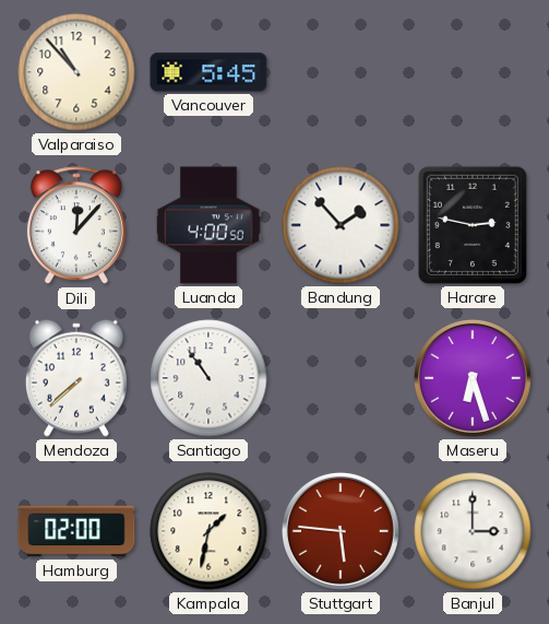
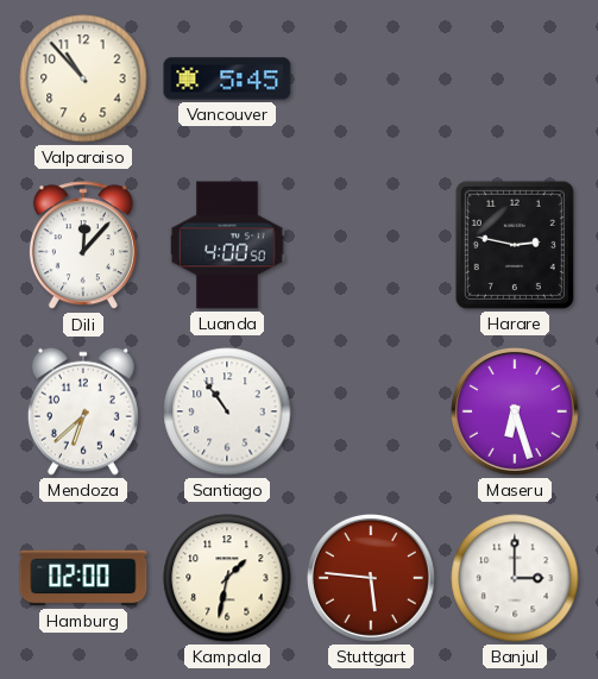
Bandung: 1:53 -> none
Mendoza: 7:38 -> 6:38
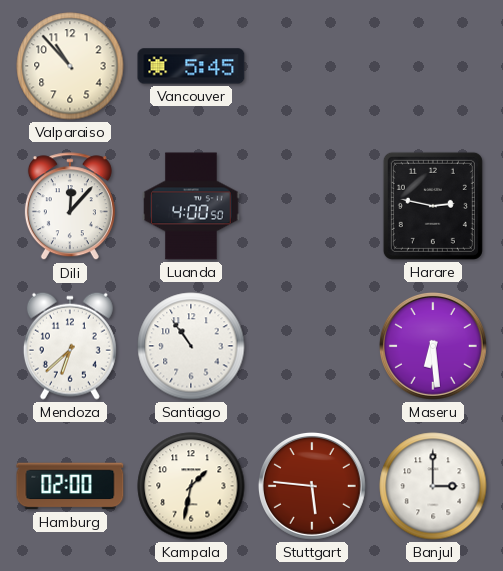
Maseru: 6:27 -> 6:29
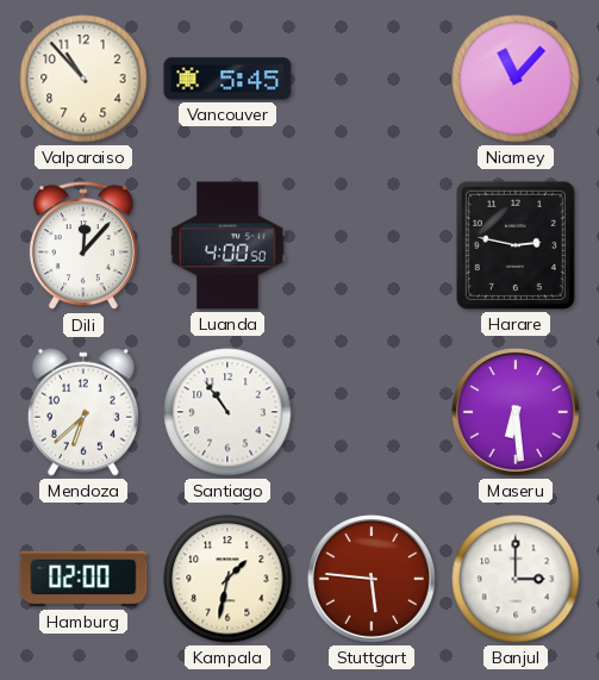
Niamey: none -> 11:07
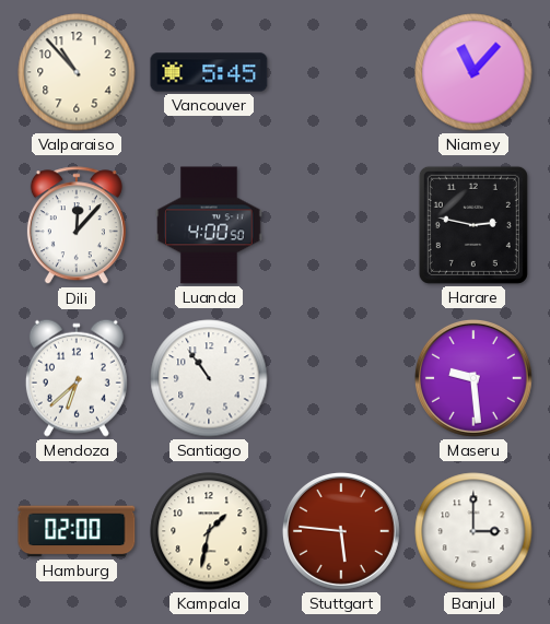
Maseru: 6:29 -> 9:29
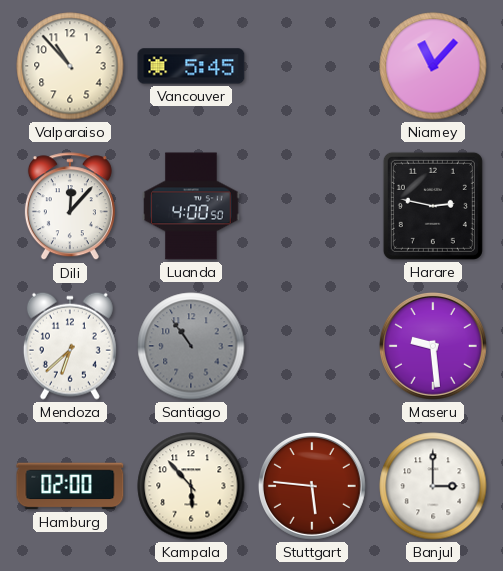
Santiago dial: white -> grey
Kampala: 1:32 -> 5:53
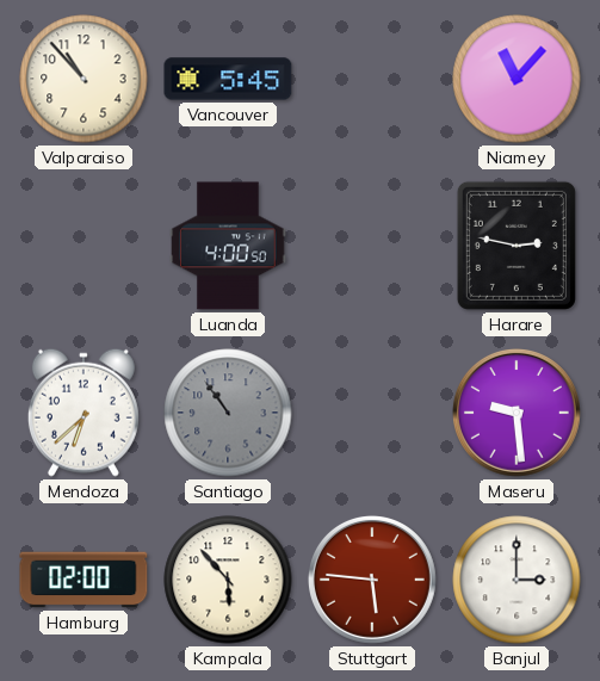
Dili: 12:07 -> none
